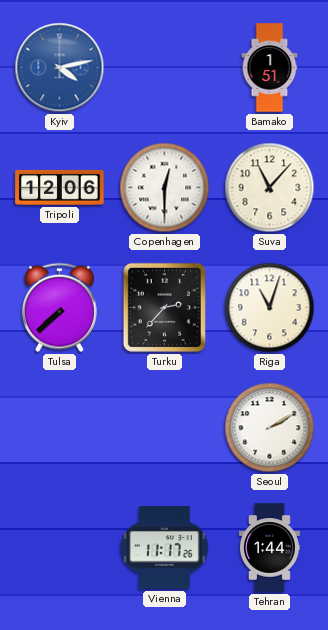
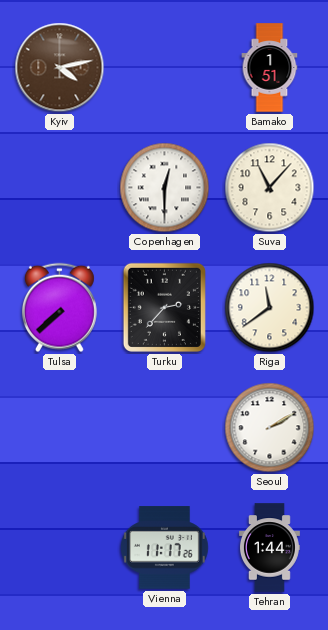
Kyiv dial: blue -> brown
Tripoli: 12:06 -> none
Riga: 11:03 -> 11:39
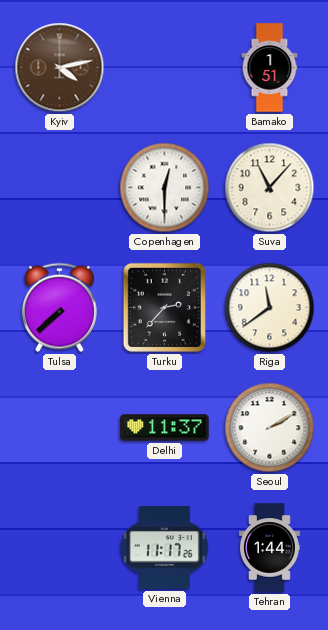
Delhi: none -> 11:37
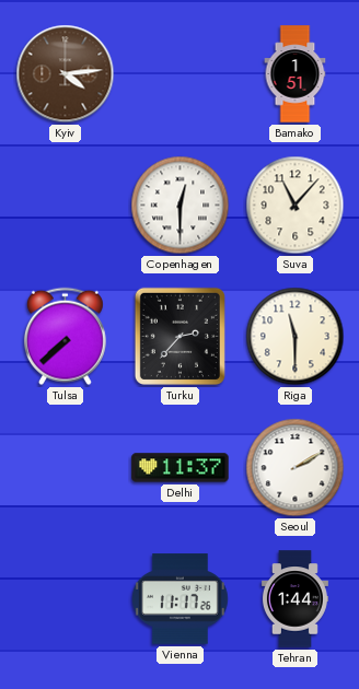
Kyiv: 4:13 -> 4:14
Riga: 11:39 -> 11:30
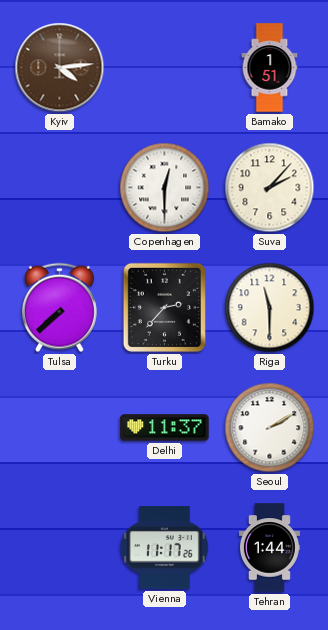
Suva: 11:07 -> 2:07
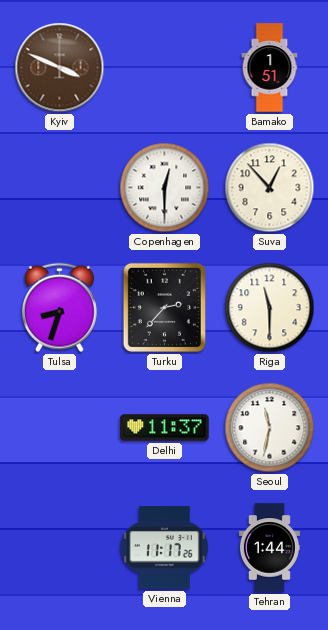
Kyiv: 4:14 -> 3:49
Suva: 2:07 -> 12:53
Tulsa: 7:38 -> 8:33
Seoul: 2:10 -> 11:32
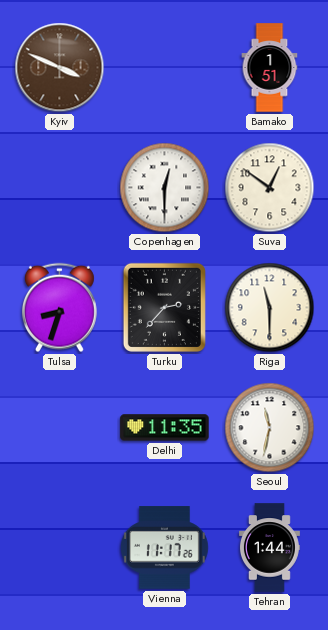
Suva: 12:53 -> 12:51
Delhi: 11:37 -> 11:35
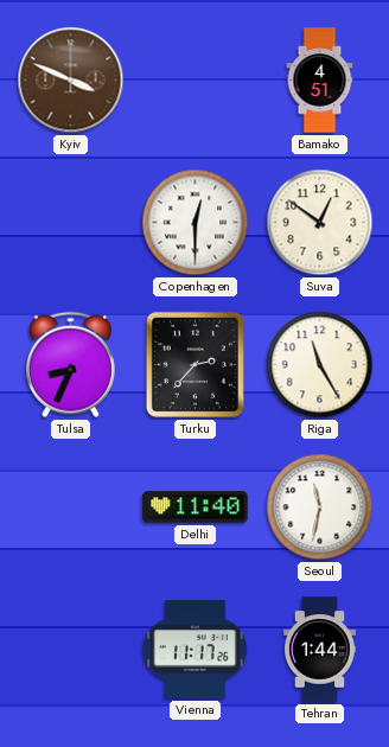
Bamako: 1:51 -> 4:51
Tulsa: 8:33 -> 8:34
Riga: 11:30 -> 11:25
Delhi: 11:35 -> 11:40
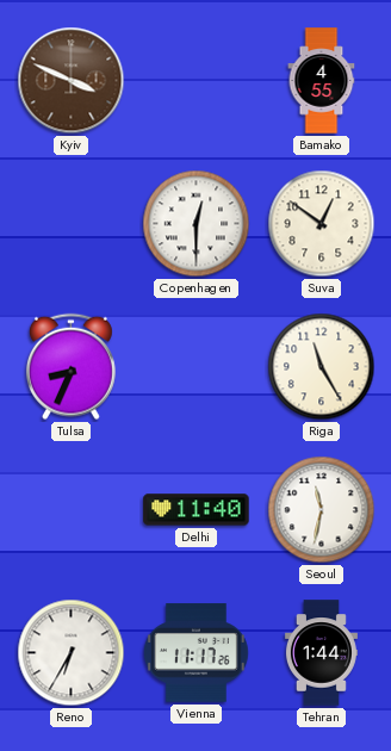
Bamako: 4:51 -> 4:55
Turku: 2:37 -> none
Reno: none -> 6:35
